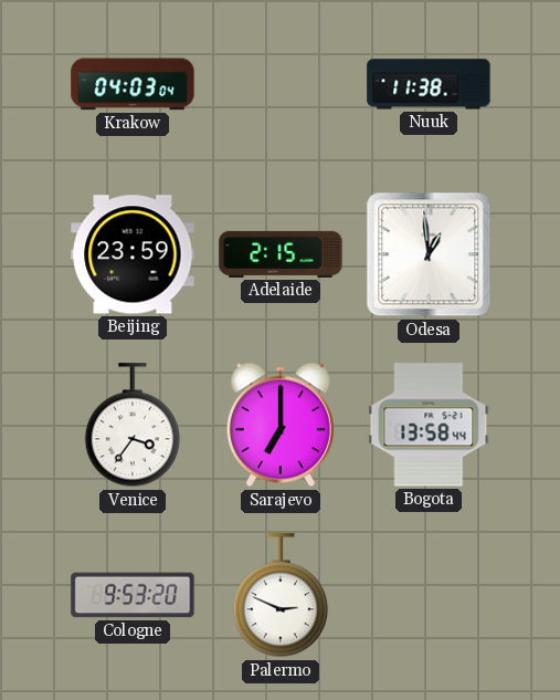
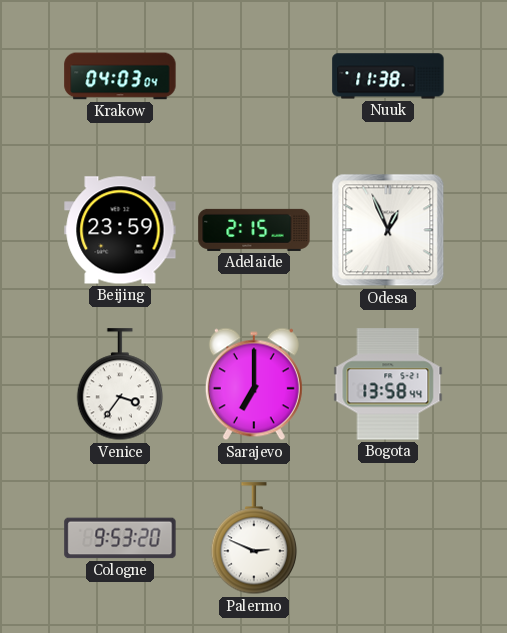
Odesa: 12:59 -> 12:56
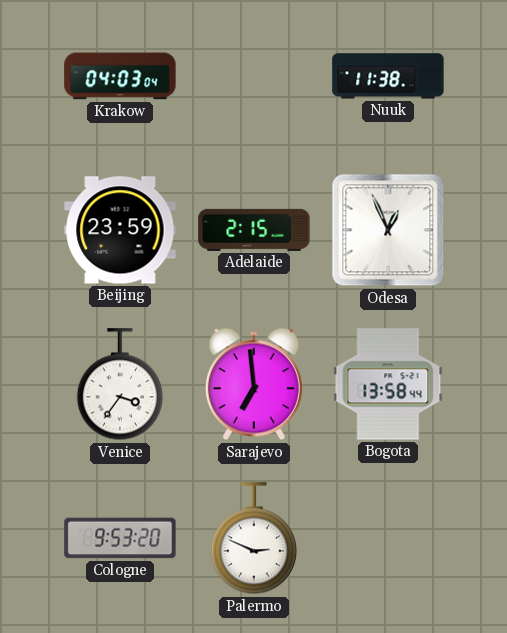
Sarajevo: 7:00 -> 6:59
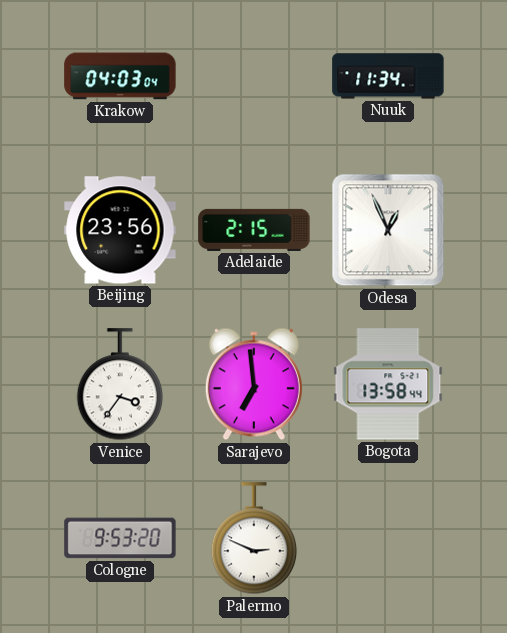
Nuuk: 11:38 -> 11:34
Beijing: 23:59 -> 23:56
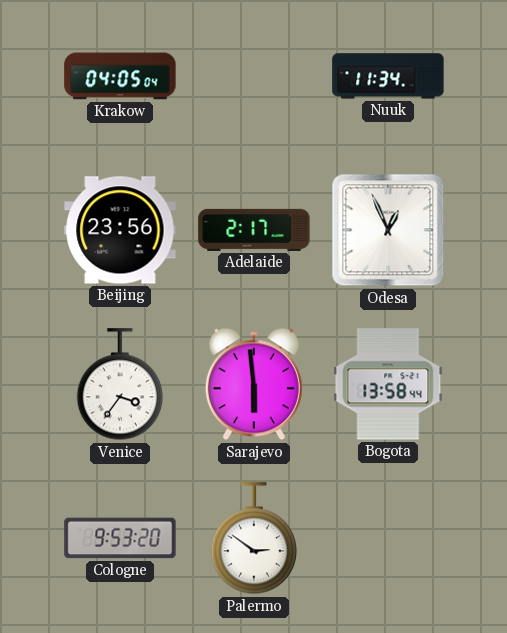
Krakow: 04:03 -> 04:05
Adelaide: 2:15 -> 2:17
Sarajevo: 6:59 -> 5:59
Palermo: 2:49 -> 2:51
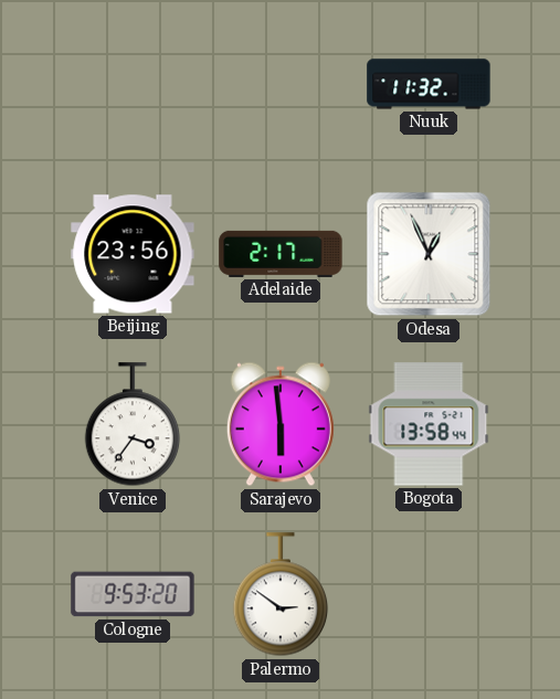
Krakow: 04:05 -> none
Nuuk: 11:34 -> 11:32
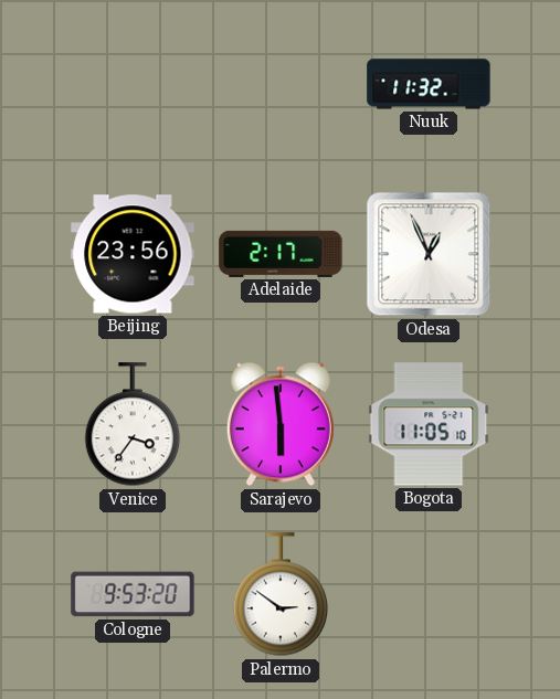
Bogota: 13:58 -> 11:05
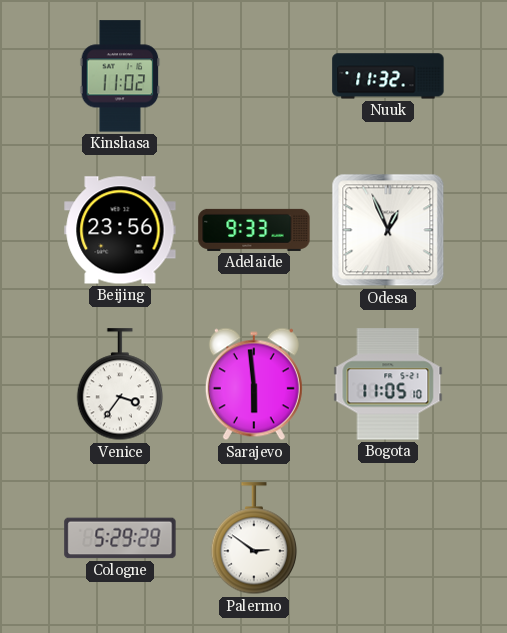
Kinshasa: none -> 11:02
Adelaide: 2:17 -> 9:33
Cologne: 9:53 -> 5:29
